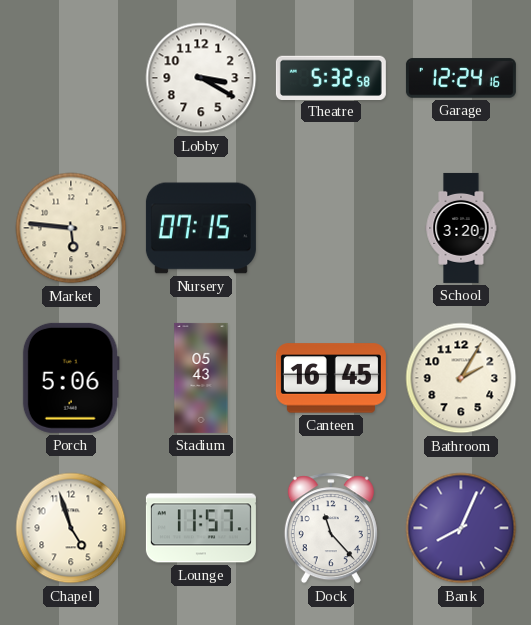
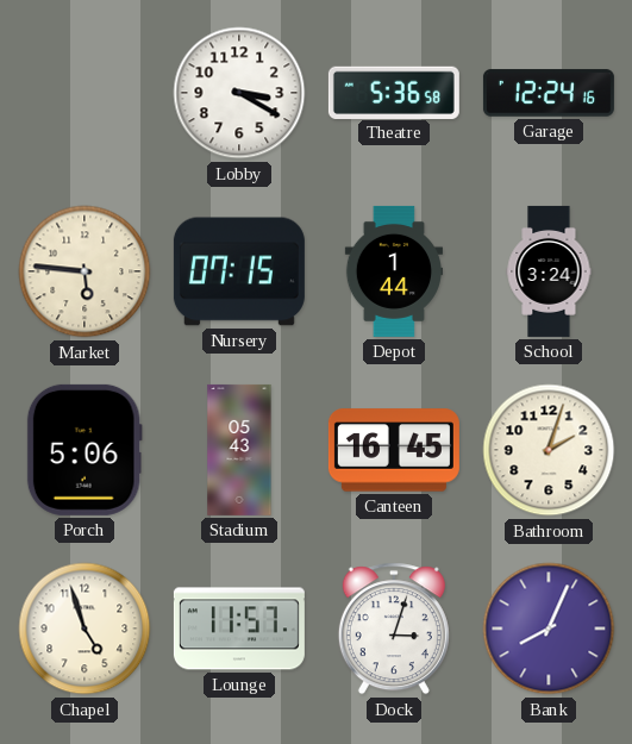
Theatre: 5:32 -> 5:36
Depot: none -> 1:44
School: 3:20 -> 3:24
Bathroom: 2:05 -> 2:03
Dock: 11:23 -> 3:03
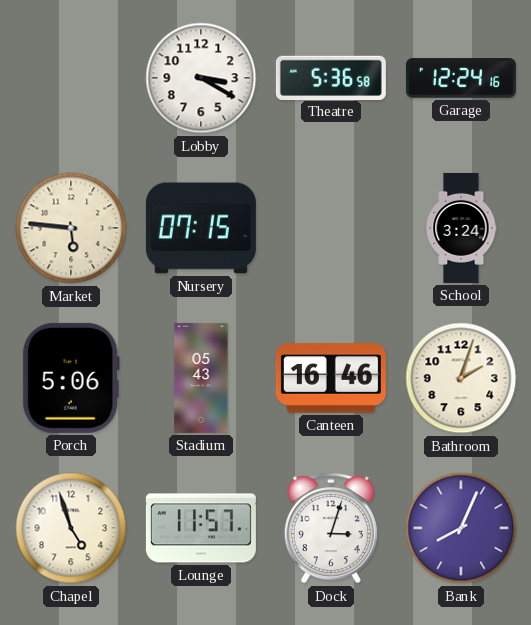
Depot: 1:44 -> none
Canteen: 16:45 -> 16:46
